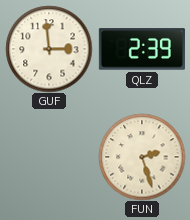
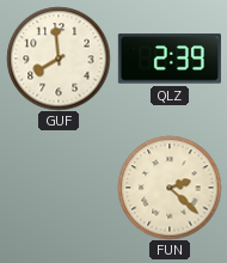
GUF: 2:59 -> 7:59
FUN: 2:27 -> 2:22
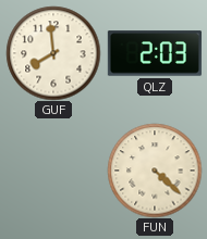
QLZ: 2:39 -> 2:03
FUN: 2:22 -> 4:22
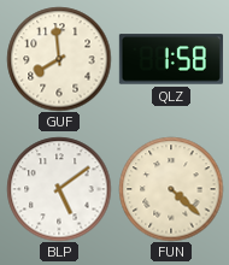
QLZ: 2:03 -> 1:58
BLP: none -> 5:09
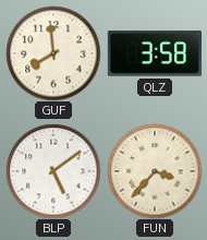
QLZ: 1:58 -> 3:58
FUN: 4:22 -> 3:37
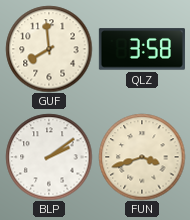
BLP: 5:09 -> 2:09
FUN: 3:37 -> 3:42
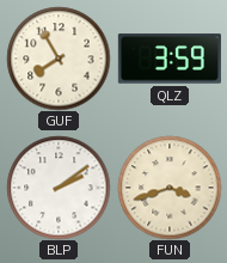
GUF: 7:59 -> 7:55
QLZ: 3:58 -> 3:59
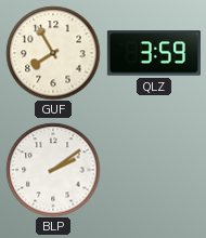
FUN: 3:42 -> none
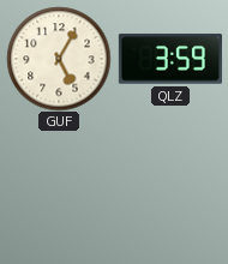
GUF: 7:55 -> 5:05
BLP: 2:09 -> none
